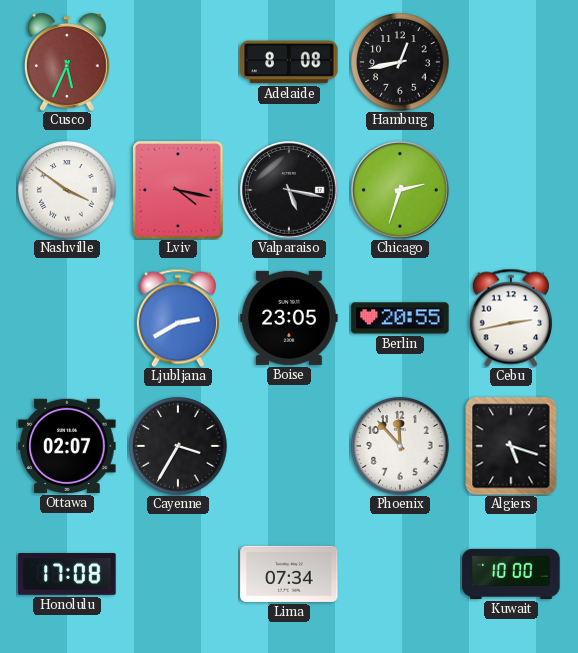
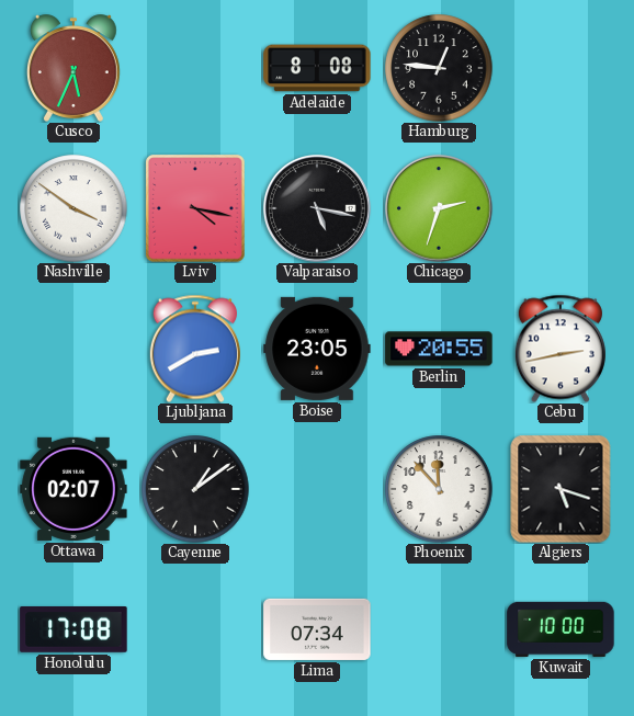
Hamburg: 12:43 -> 12:46
Cayenne: 3:35 -> 1:09
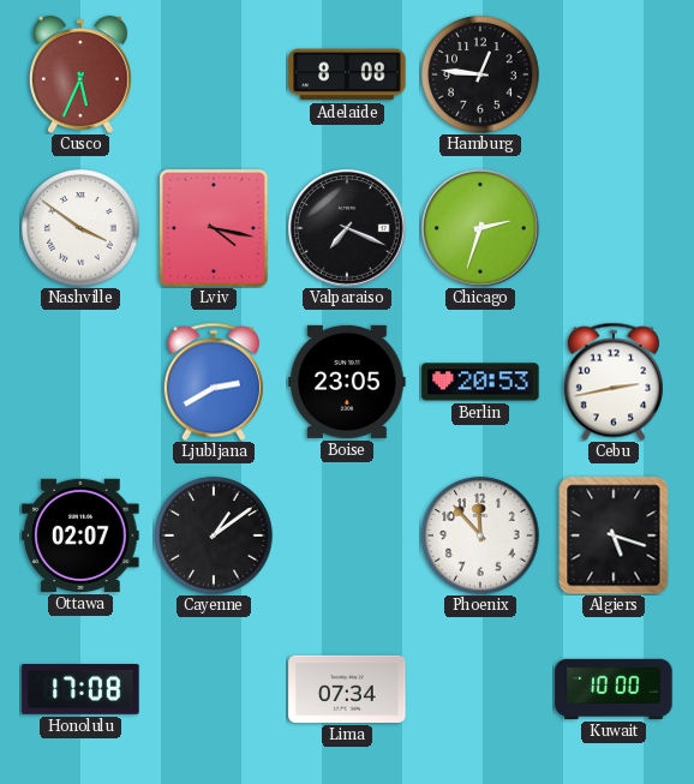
Valparaiso: 5:17 -> 7:19
Berlin: 20:55 -> 20:53
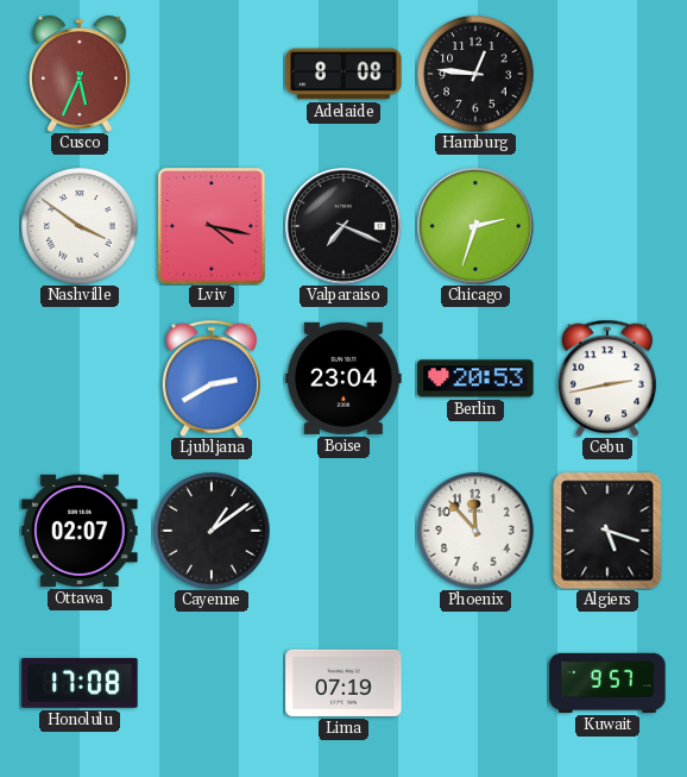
Boise: 23:05 -> 23:04
Lima: 07:34 -> 07:19
Kuwait: 10:00 -> 9:57
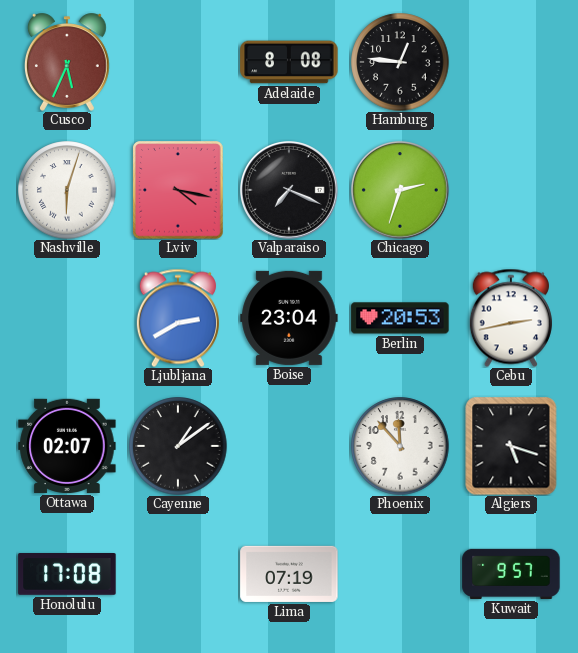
Nashville: 3:51 -> 6:03
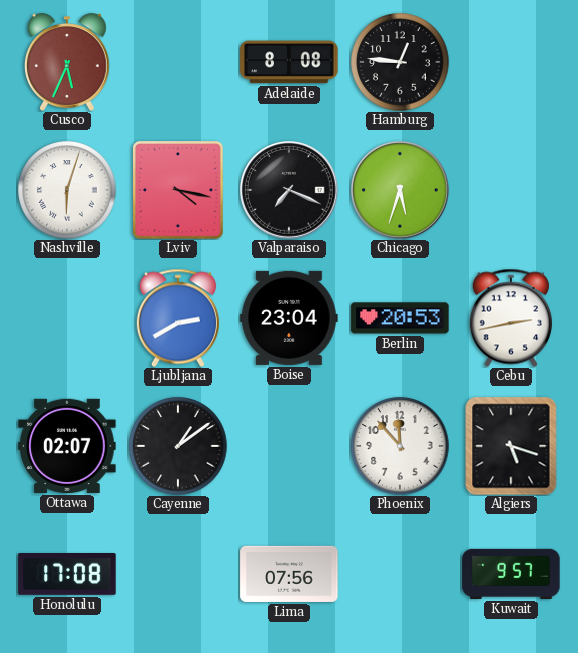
Chicago: 2:33 -> 5:33
Lima: 07:19 -> 07:56
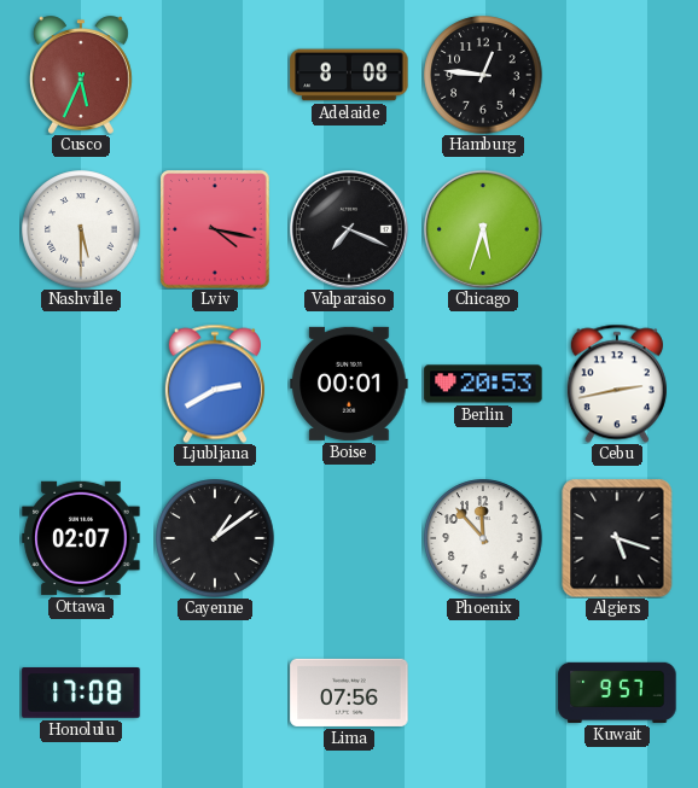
Nashville: 6:03 -> 5:30
Boise: 23:04 -> 00:01
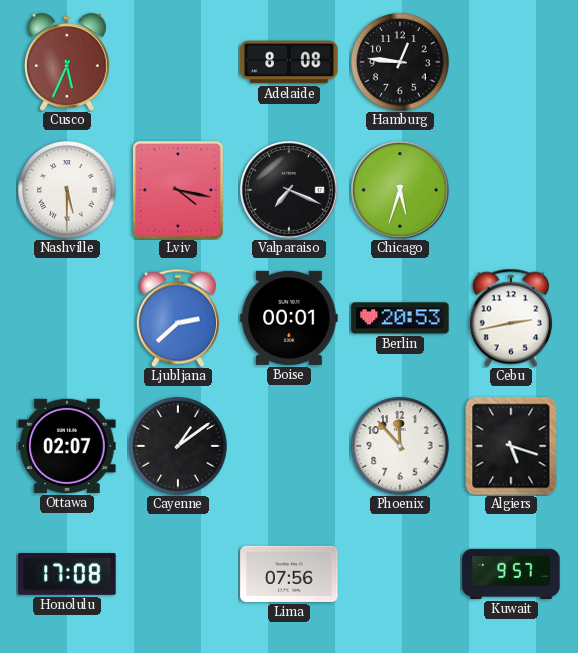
Ljubljana: 2:40 -> 2:38
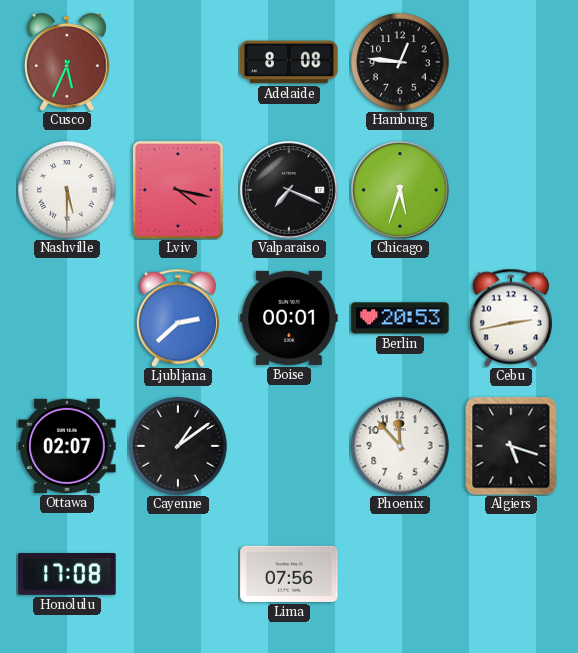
Kuwait: 9:57 -> none
